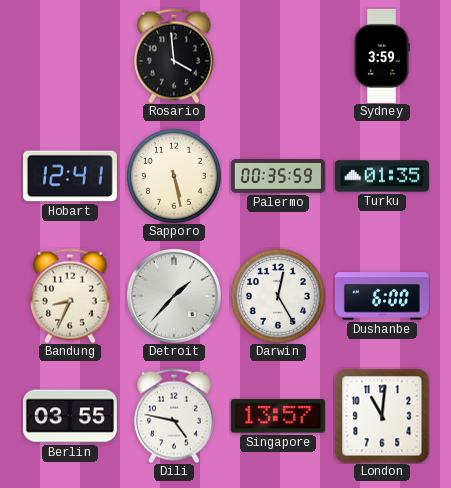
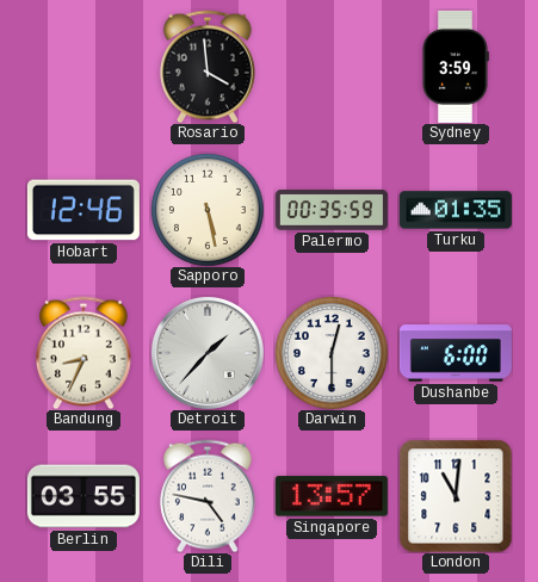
Hobart: 12:41 -> 12:46
Darwin: 12:25 -> 12:30
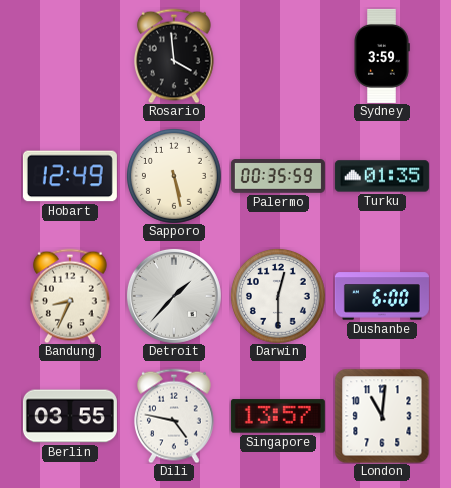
Hobart: 12:46 -> 12:49
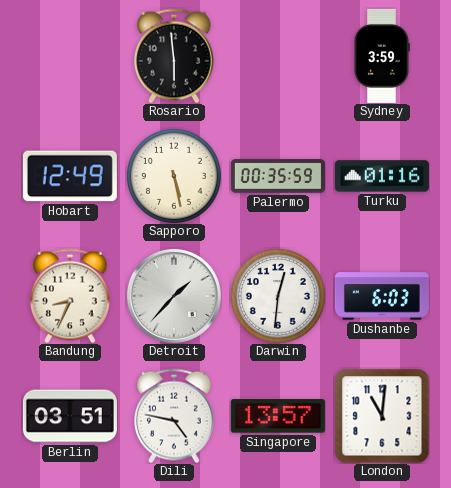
Rosario: 3:59 -> 5:59
Turku: 01:35 -> 01:16
Darwin: 12:30 -> 12:31
Dushanbe: 6:00 -> 6:03
Berlin: 03:55 -> 03:51
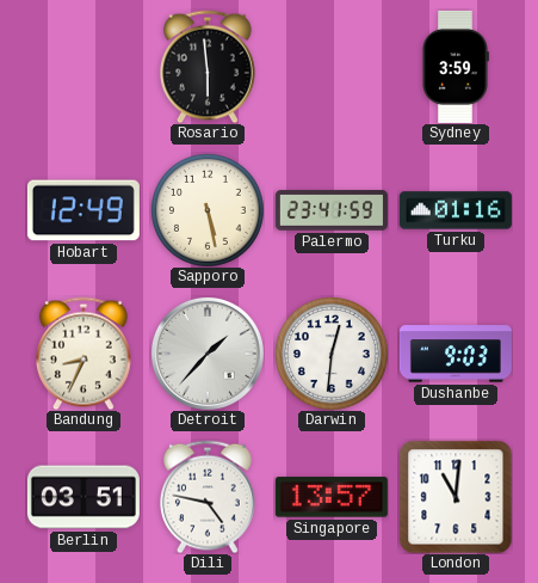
Palermo: 00:35 -> 23:41
Dushanbe: 6:03 -> 9:03
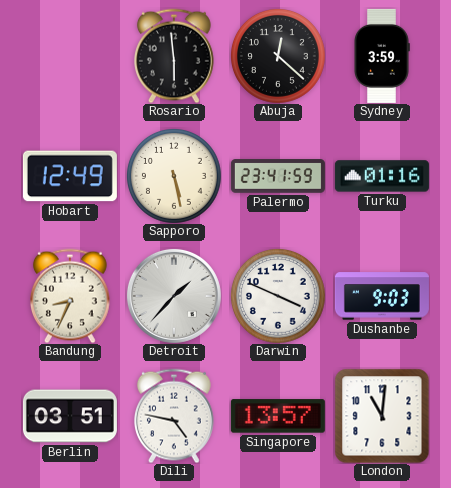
Abuja: none -> 12:22
Darwin: 12:31 -> 3:49
